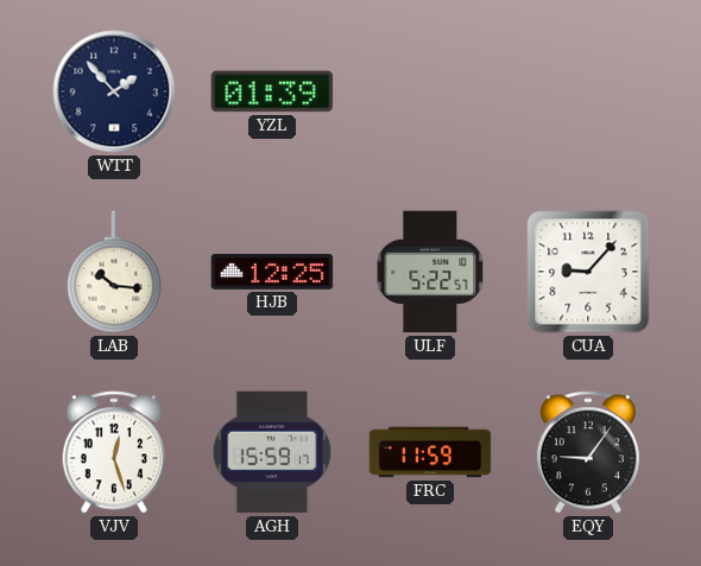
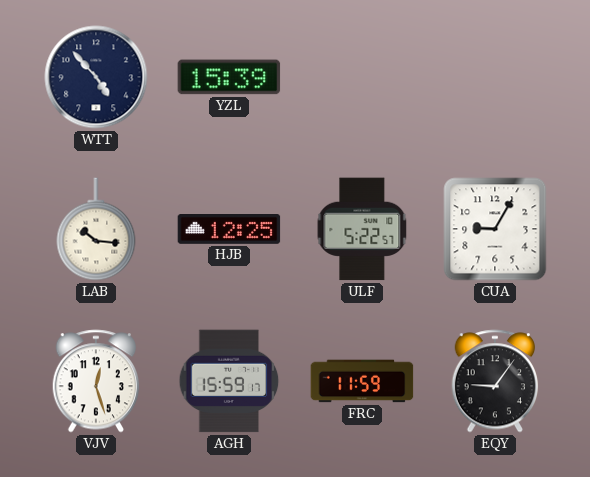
WTT: 1:53 -> 4:53
YZL: 01:39 -> 15:39
CUA: 9:07 -> 9:05
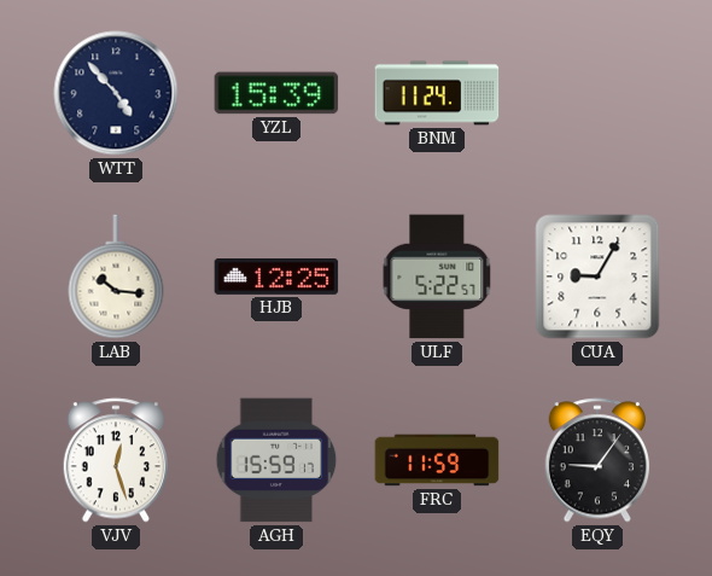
BNM: none -> 11:24
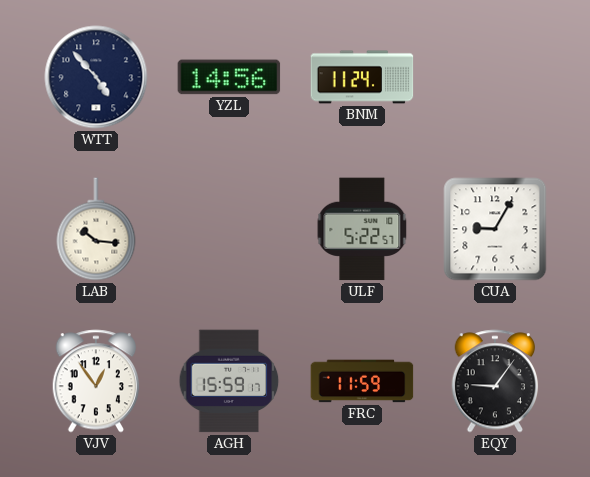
YZL: 15:39 -> 14:56
HJB: 12:25 -> none
VJV: 12:27 -> 12:54
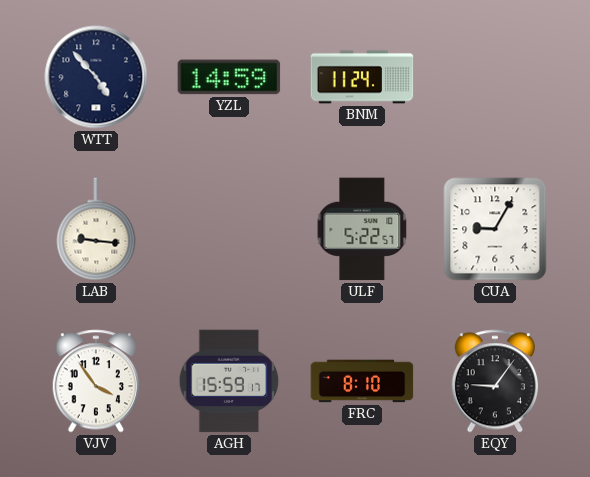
YZL: 14:56 -> 14:59
LAB: 10:16 -> 9:16
VJV: 12:54 -> 3:54
FRC: 11:59 -> 8:10
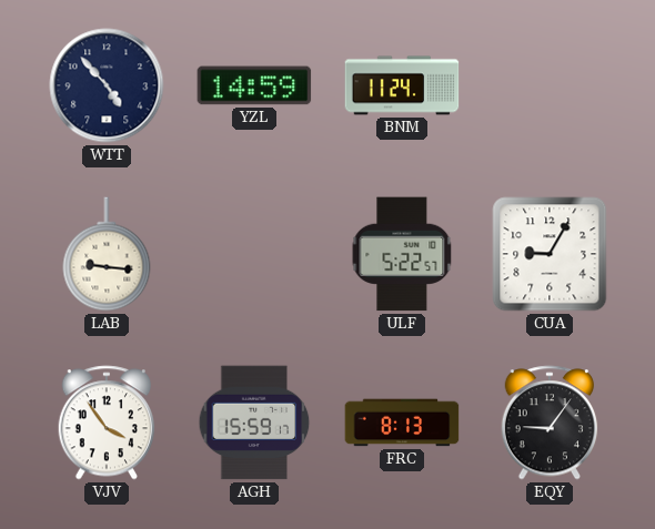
FRC: 8:10 -> 8:13
